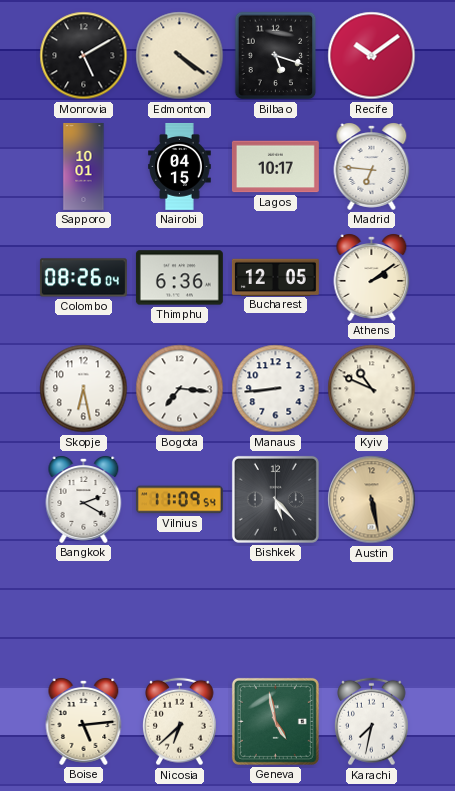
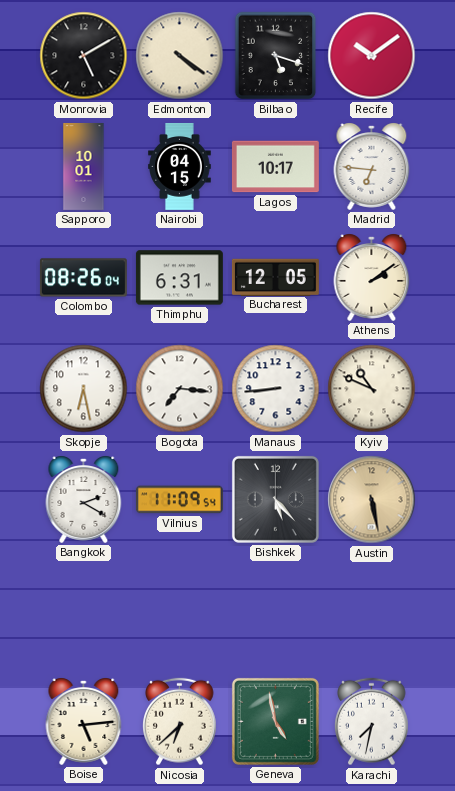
Thimphu: 6:36 -> 6:31
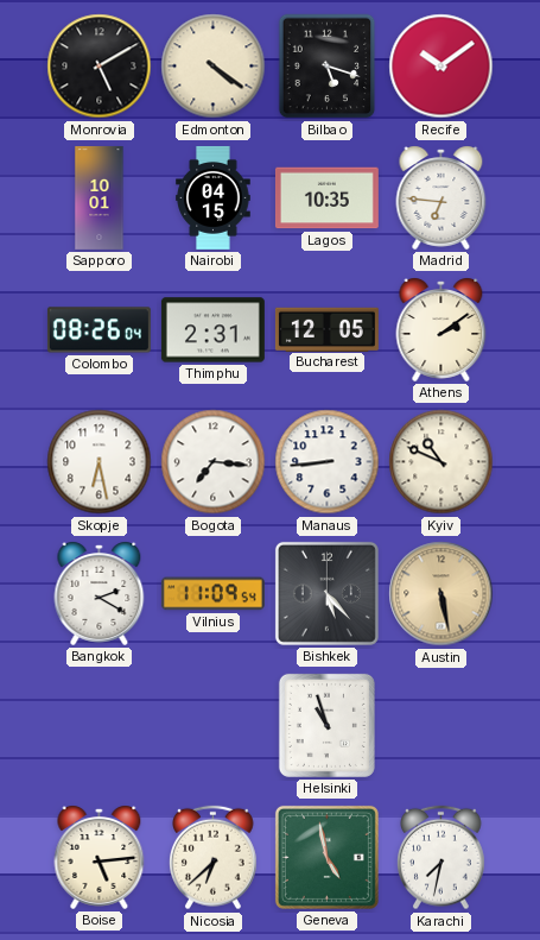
Lagos: 10:17 -> 10:35
Thimphu: 6:31 -> 2:31
Helsinki: none -> 10:57
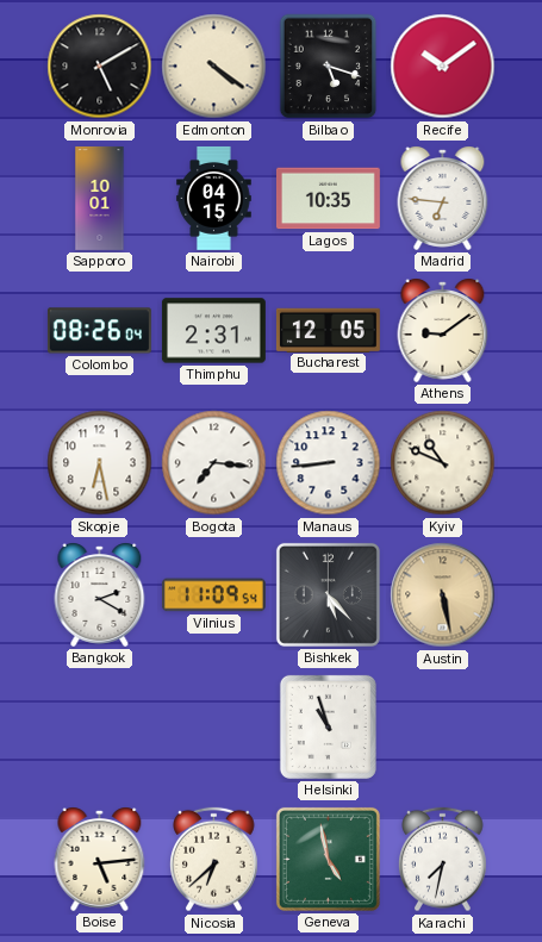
Athens: 2:09 -> 9:09
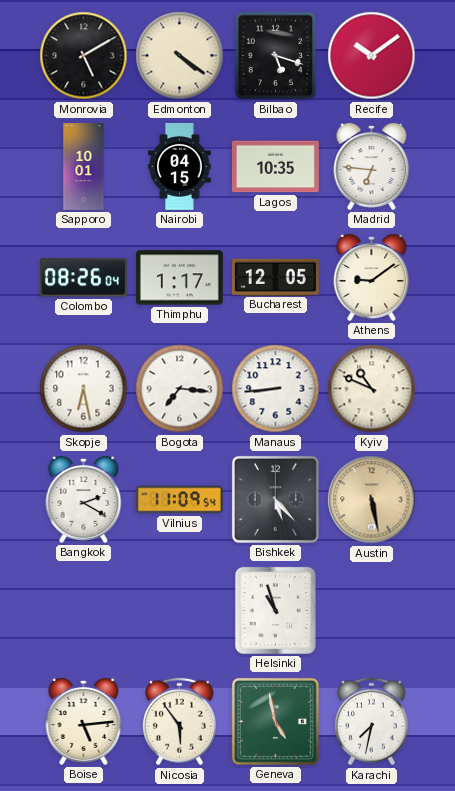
Thimphu: 2:31 -> 1:17
Nicosia: 6:38 -> 5:54
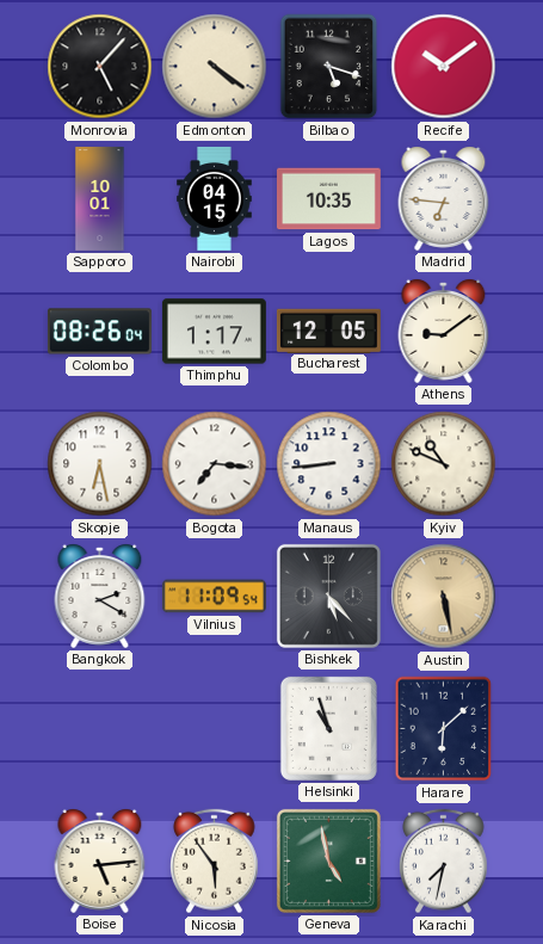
Monrovia: 5:10 -> 5:07
Harare: none -> 6:08
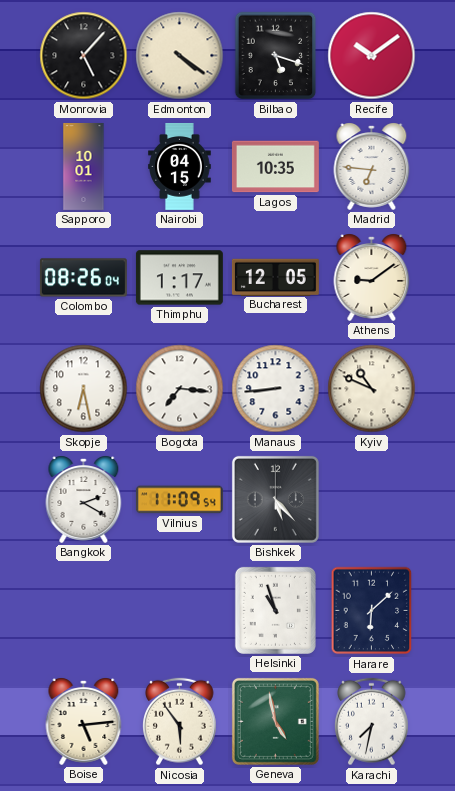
Austin: 5:28 -> none
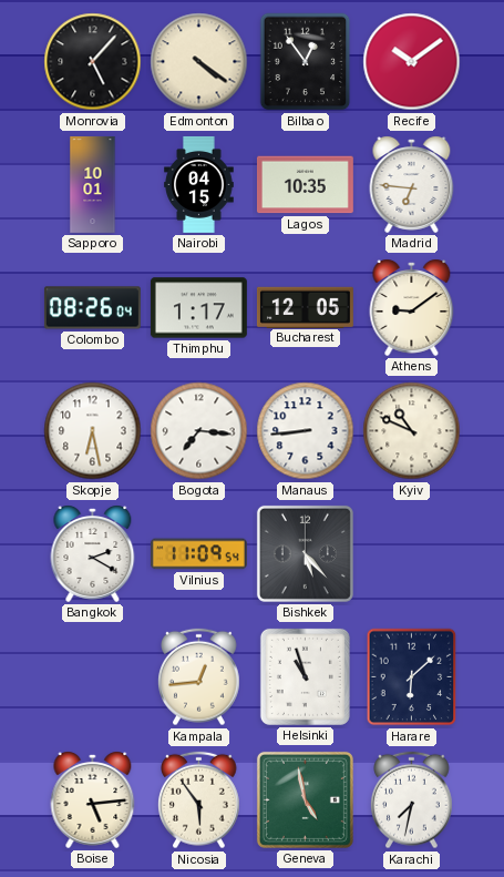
Bilbao: 5:18 -> 12:54
Kampala: none -> 12:44
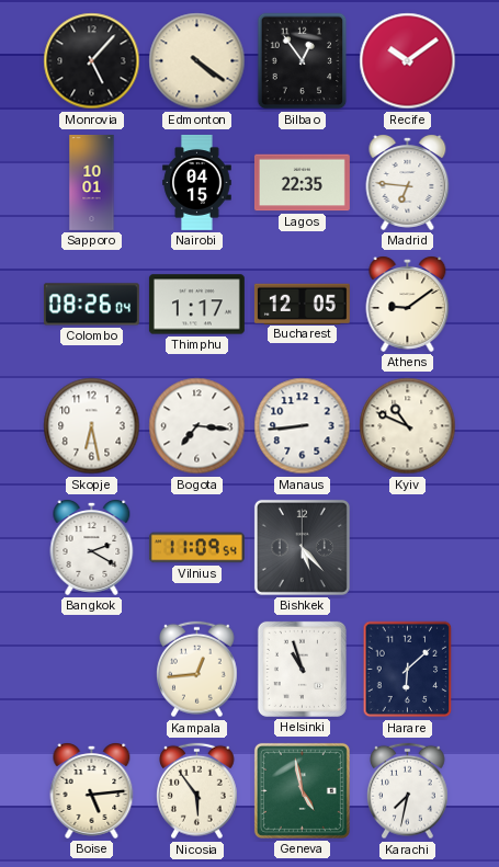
Lagos: 10:35 -> 22:35
